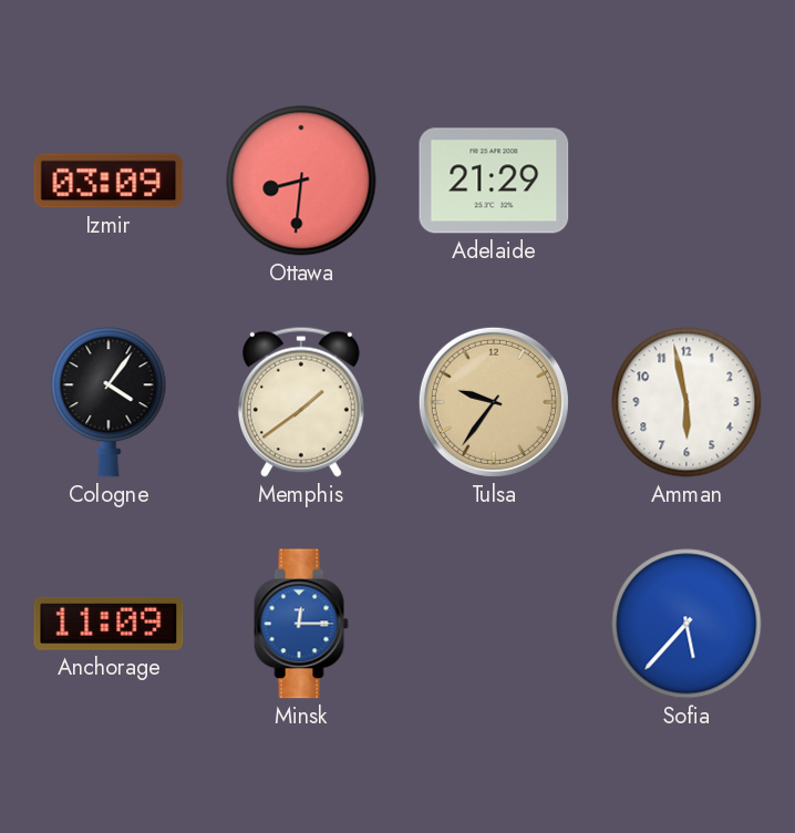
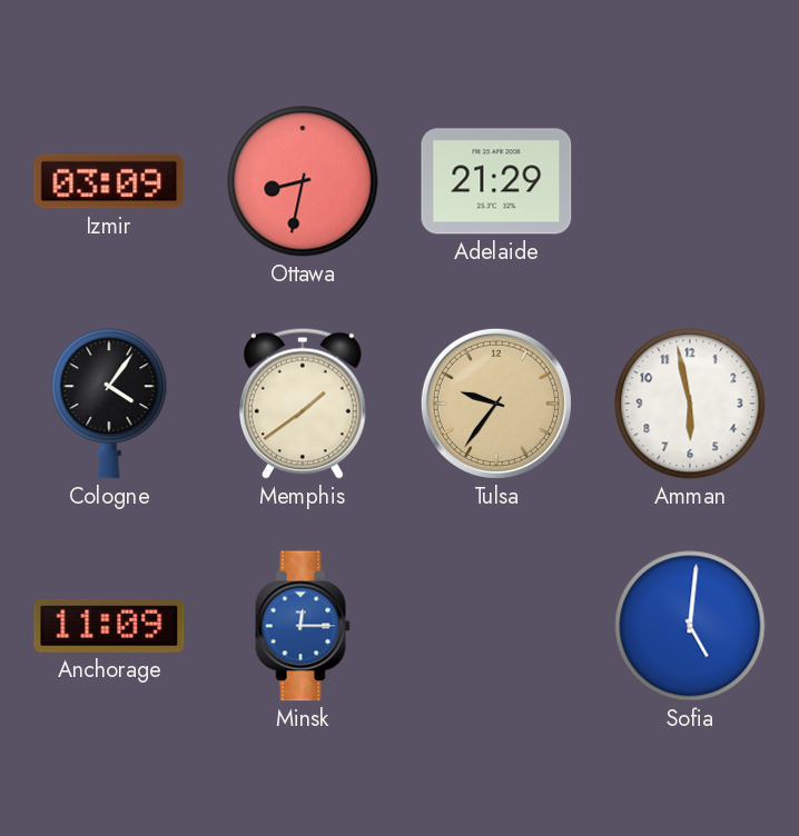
Ottawa: 8:31 -> 8:32
Sofia: 5:37 -> 5:01
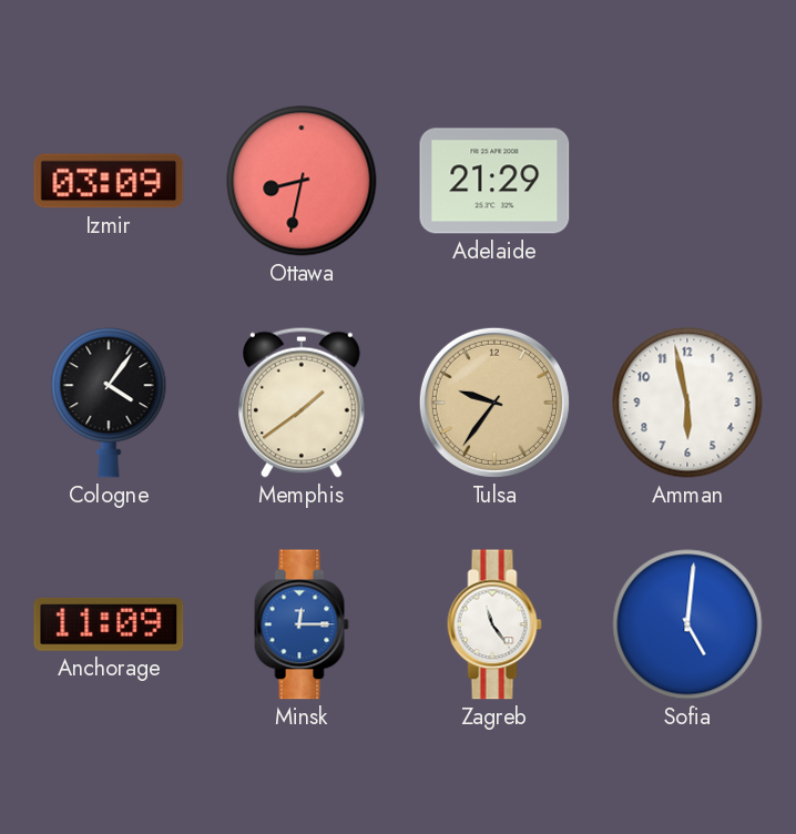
Zagreb: none -> 11:24
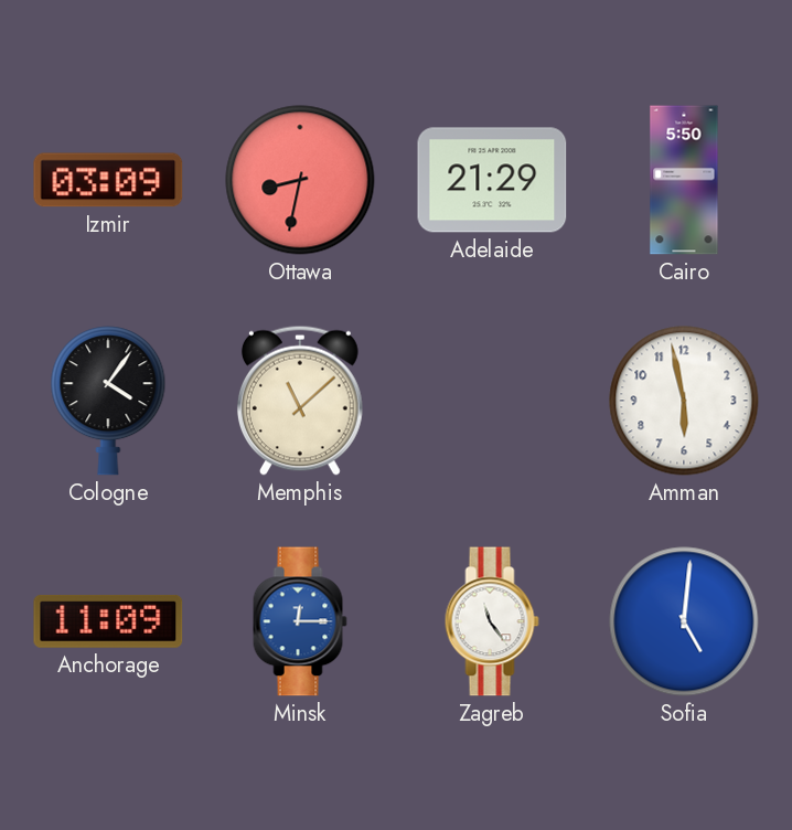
Cairo: none -> 5:50
Memphis: 1:39 -> 11:08
Tulsa: 9:36 -> none
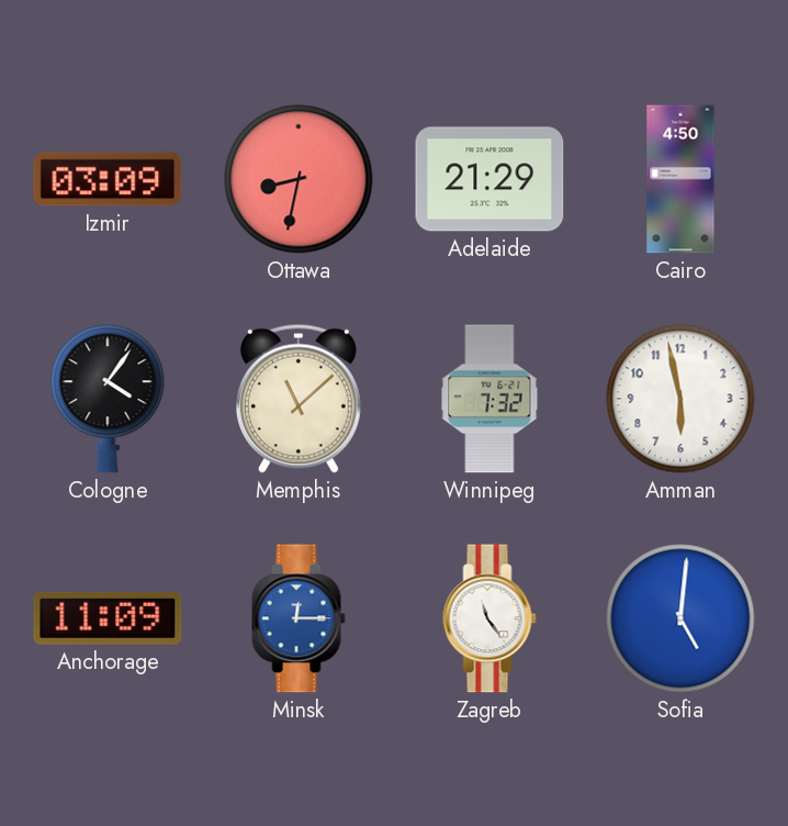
Cairo: 5:50 -> 4:50
Winnipeg: none -> 7:32
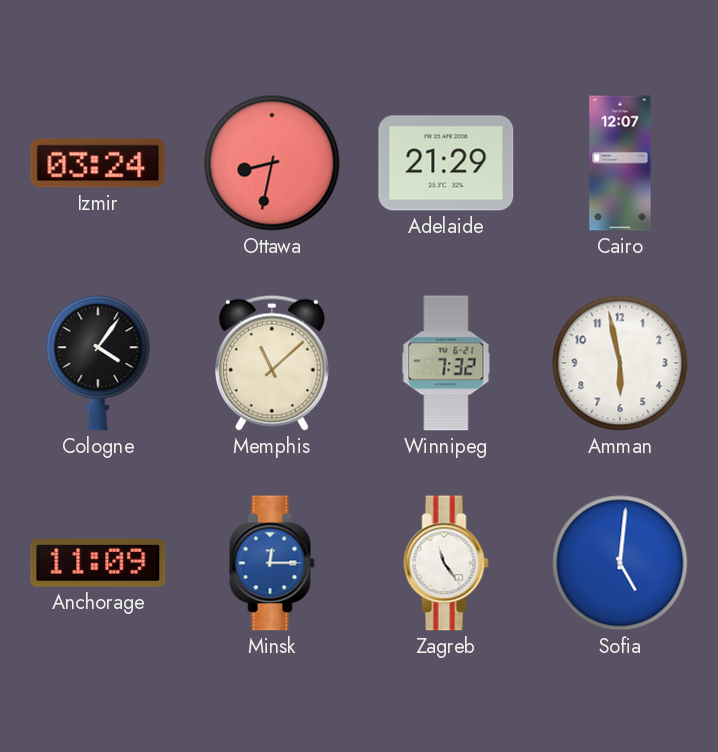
Izmir: 03:09 -> 03:24
Cairo: 4:50 -> 12:07
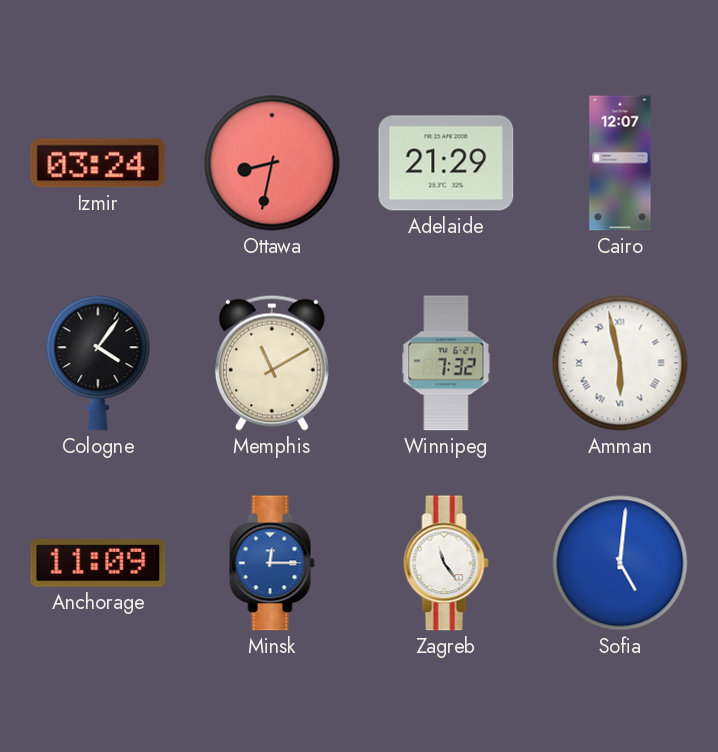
Memphis: 11:08 -> 11:10
Amman numerals: Arabic -> Roman
